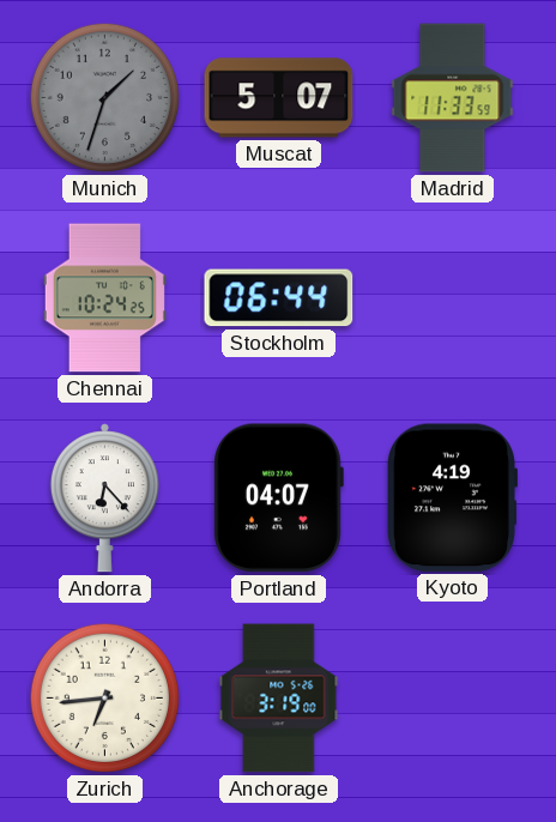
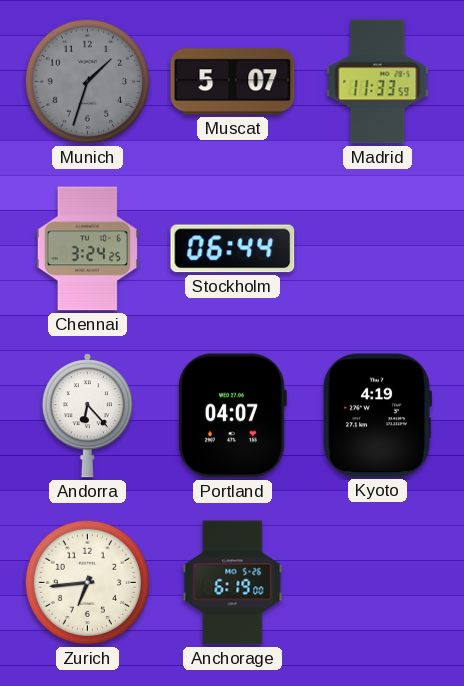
Chennai: 10:24 -> 3:24
Anchorage: 3:19 -> 6:19
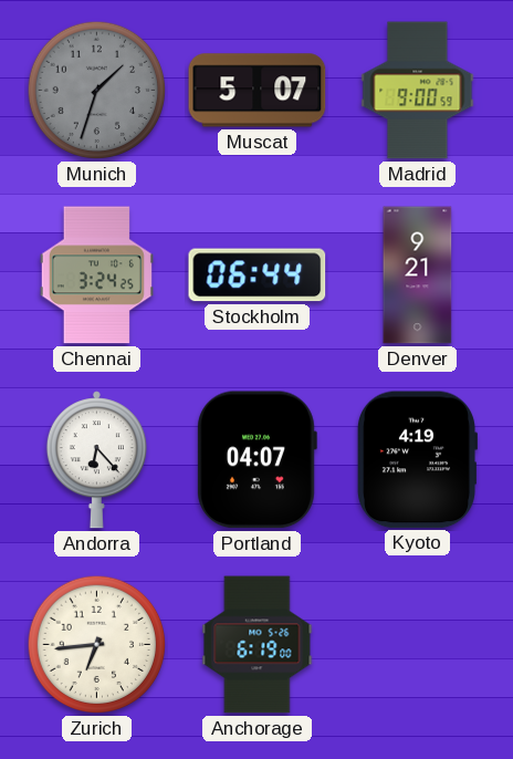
Madrid: 11:33 -> 9:00
Denver: none -> 9:21
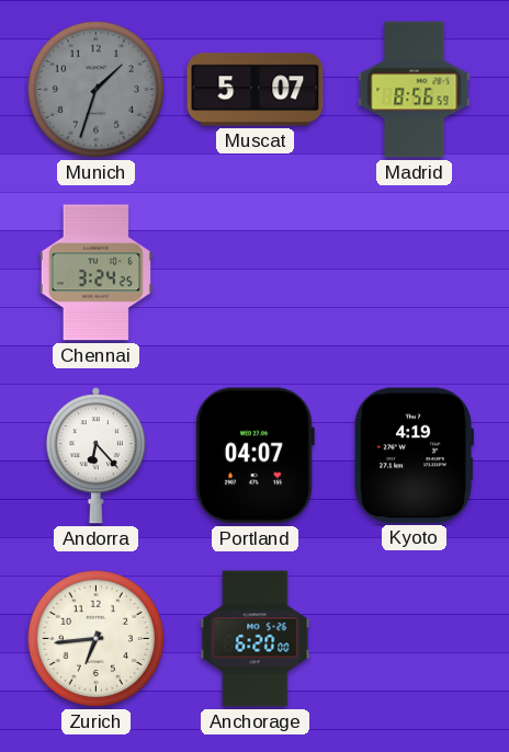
Madrid: 9:00 -> 8:56
Stockholm: 06:44 -> none
Denver: 9:21 -> none
Anchorage: 6:19 -> 6:20
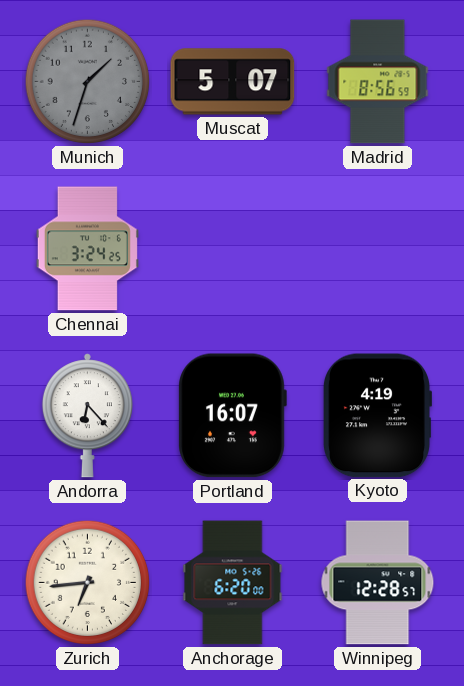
Portland: 04:07 -> 16:07
Winnipeg: none -> 12:28
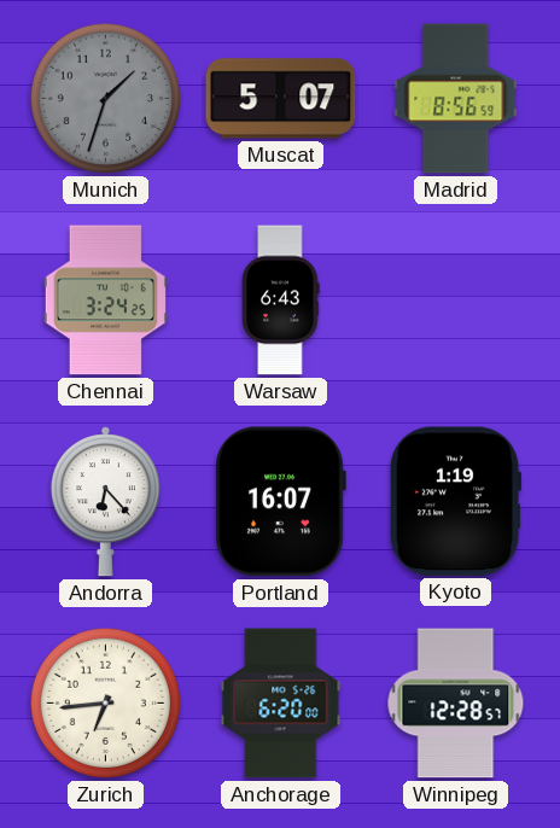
Warsaw: none -> 6:43
Kyoto: 4:19 -> 1:19
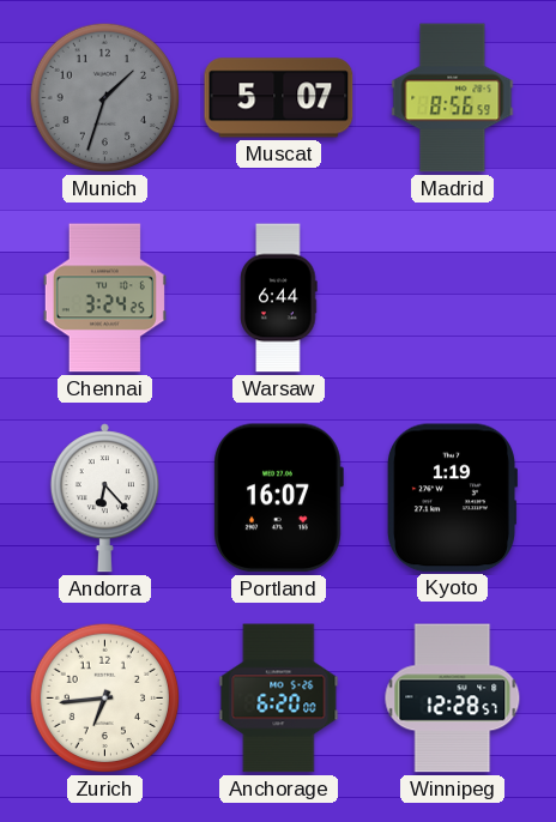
Warsaw: 6:43 -> 6:44
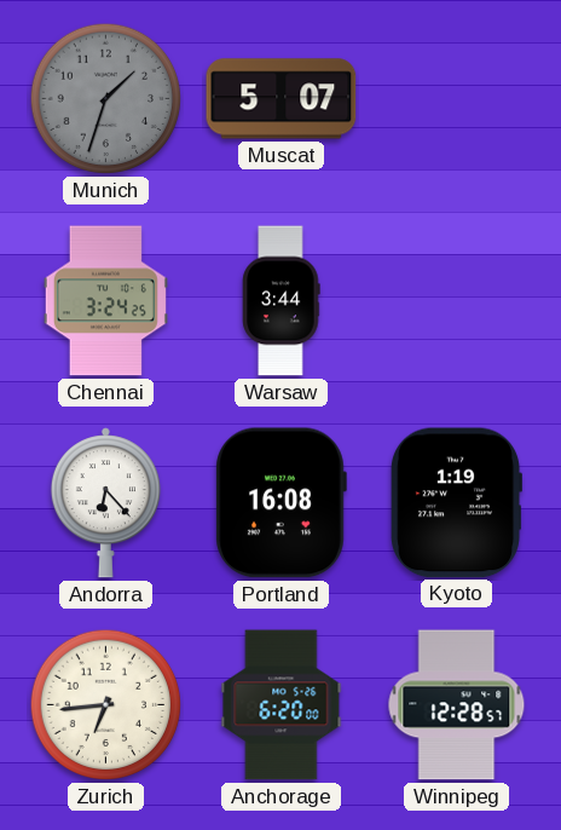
Madrid: 8:56 -> none
Warsaw: 6:44 -> 3:44
Portland: 16:07 -> 16:08
